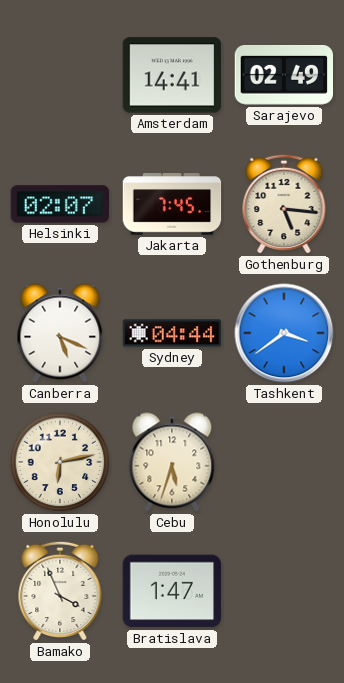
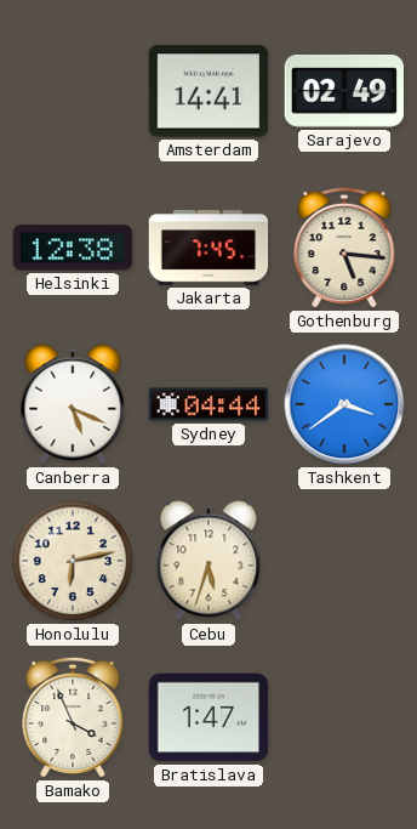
Helsinki: 02:07 -> 12:38
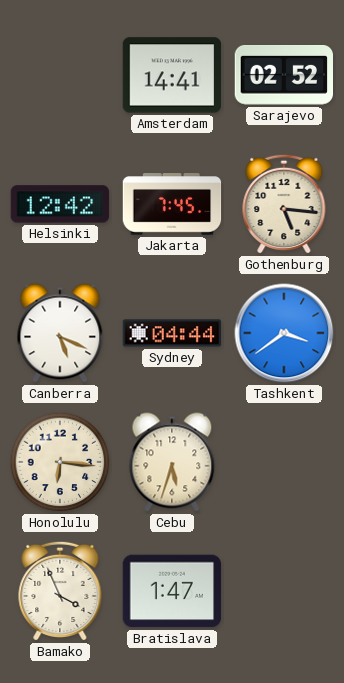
Sarajevo: 02:49 -> 02:52
Helsinki: 12:38 -> 12:42
Honolulu: 6:13 -> 6:16
